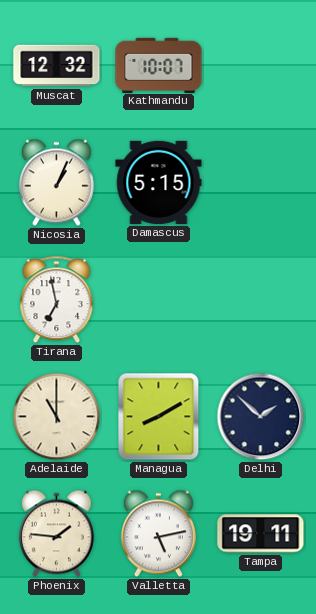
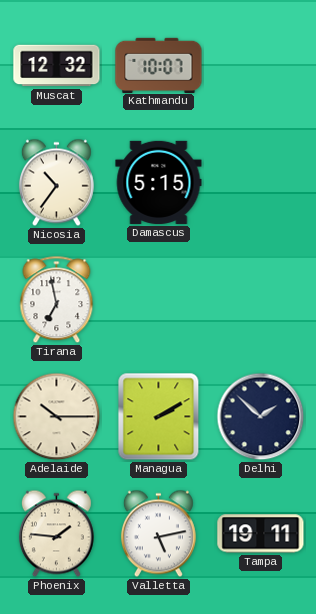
Nicosia: 1:04 -> 10:36
Adelaide: 11:00 -> 10:15
Managua: 8:10 -> 2:10
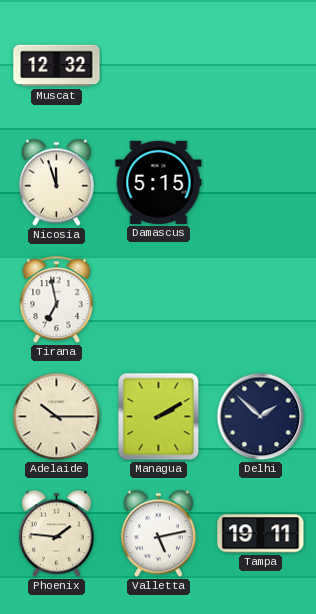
Kathmandu: 10:07 -> none
Nicosia: 10:36 -> 11:57
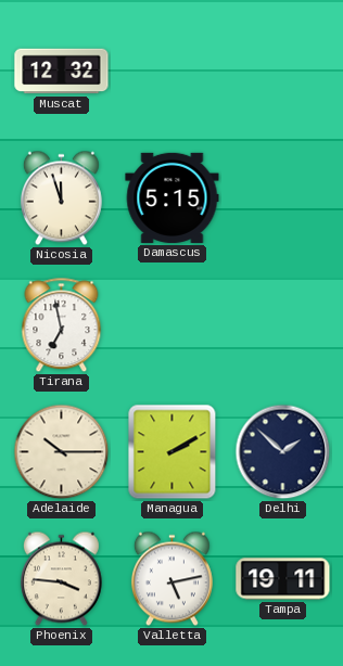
Phoenix: 1:46 -> 3:46
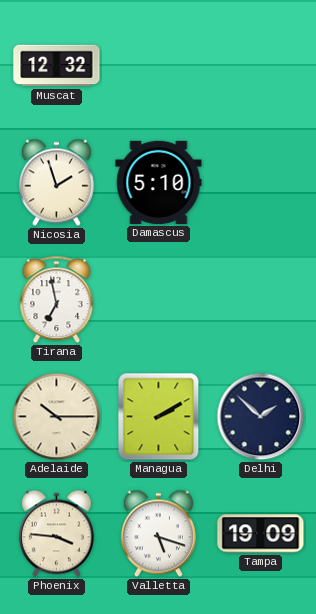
Nicosia: 11:57 -> 1:57
Damascus: 5:15 -> 5:10
Valletta: 5:13 -> 5:18
Tampa: 19:11 -> 19:09
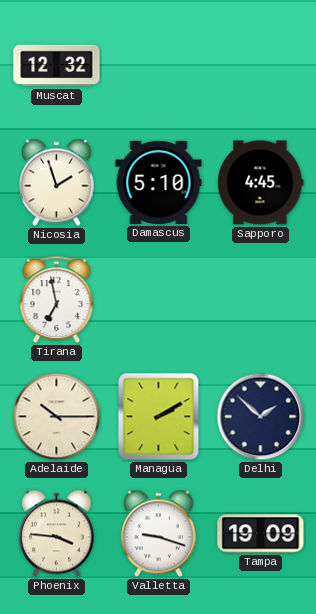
Sapporo: none -> 4:45
Valletta: 5:18 -> 9:18
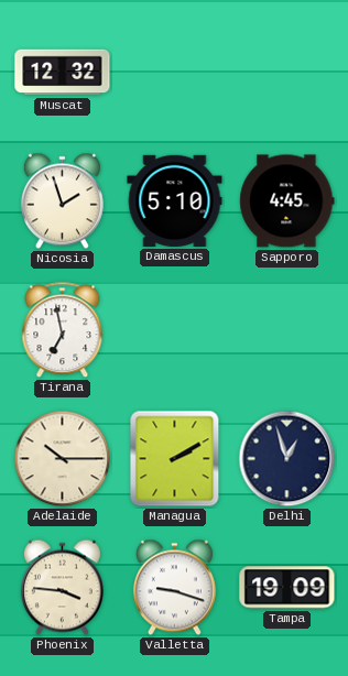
Delhi: 1:52 -> 12:57
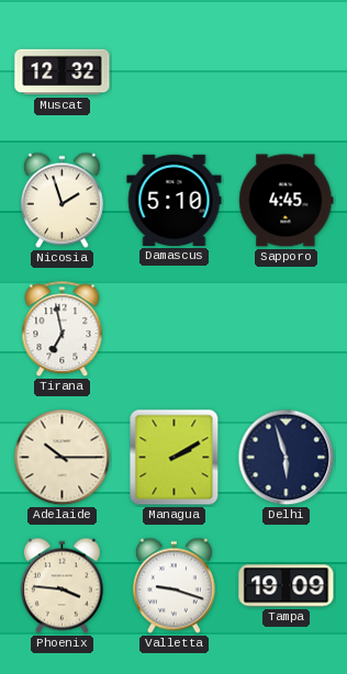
Delhi: 12:57 -> 5:57
